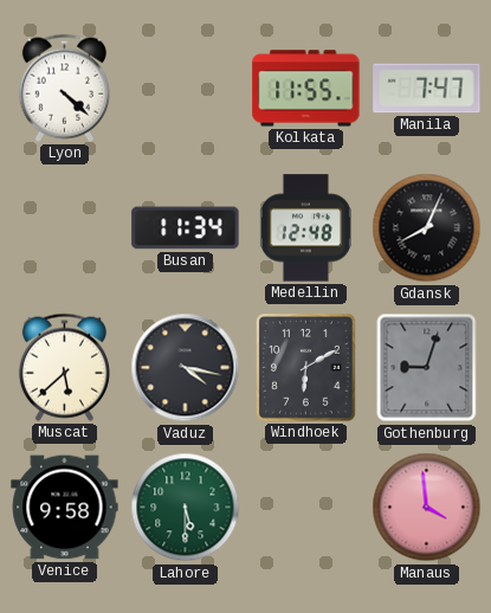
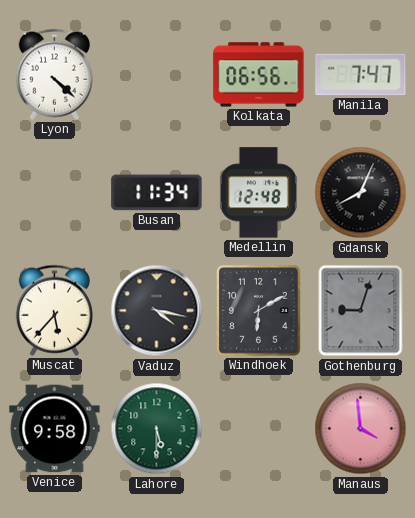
Kolkata: 11:55 -> 06:56
Muscat: 5:38 -> 5:37
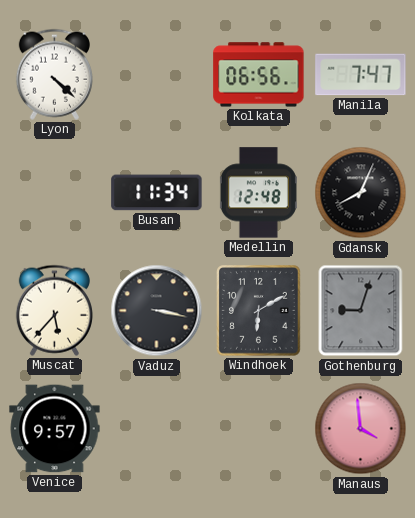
Vaduz: 4:17 -> 3:17
Venice: 9:58 -> 9:57
Lahore: 5:30 -> none
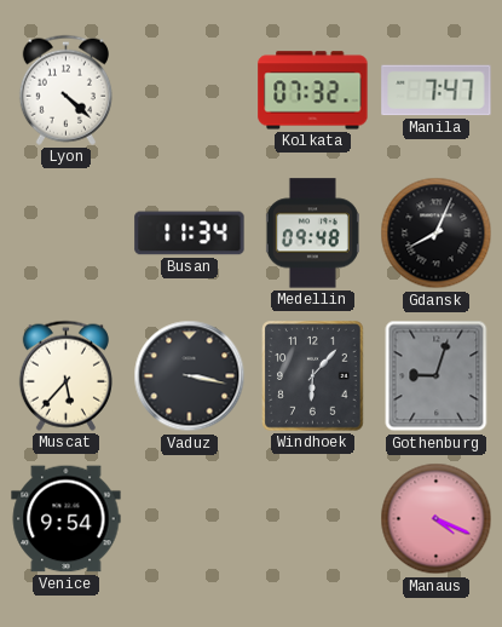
Kolkata: 06:56 -> 07:32
Medellin: 12:48 -> 09:48
Windhoek: 6:10 -> 6:07
Venice: 9:57 -> 9:54
Manaus: 3:59 -> 4:19
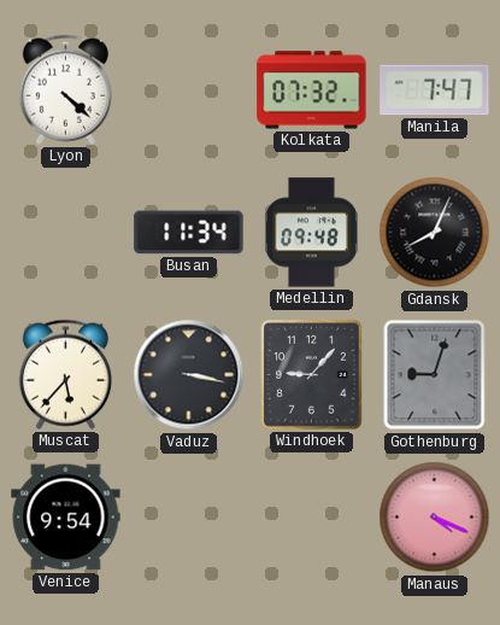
Windhoek: 6:07 -> 9:07
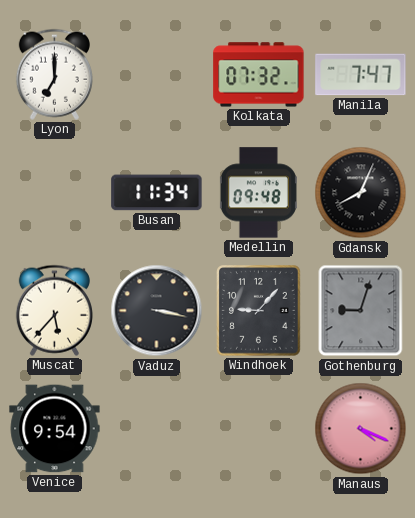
Lyon: 4:22 -> 7:00
